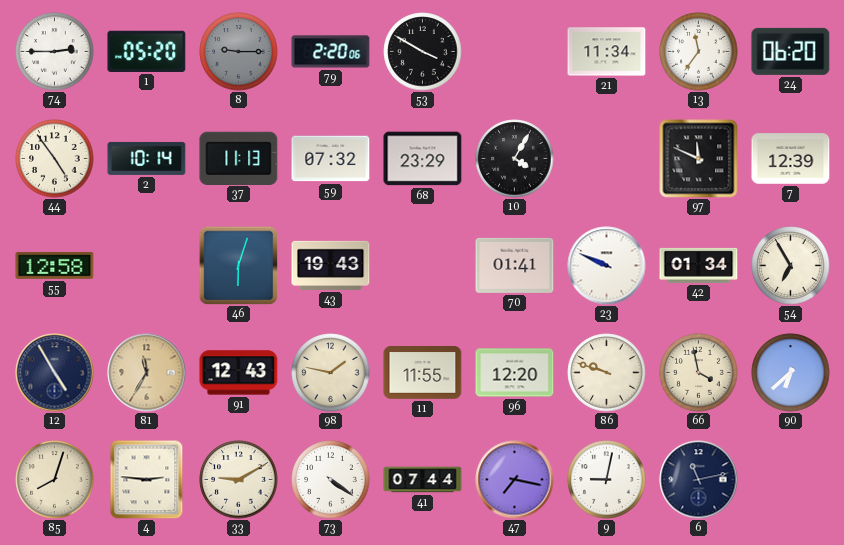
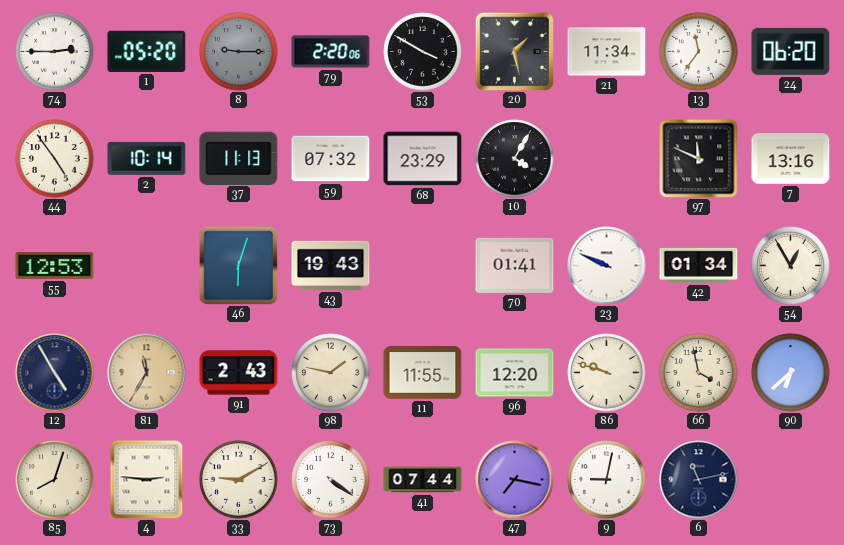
20: none -> 1:28
7: 12:39 -> 13:16
55: 12:58 -> 12:53
54: 6:55 -> 12:55
91: 12:43 -> 2:43
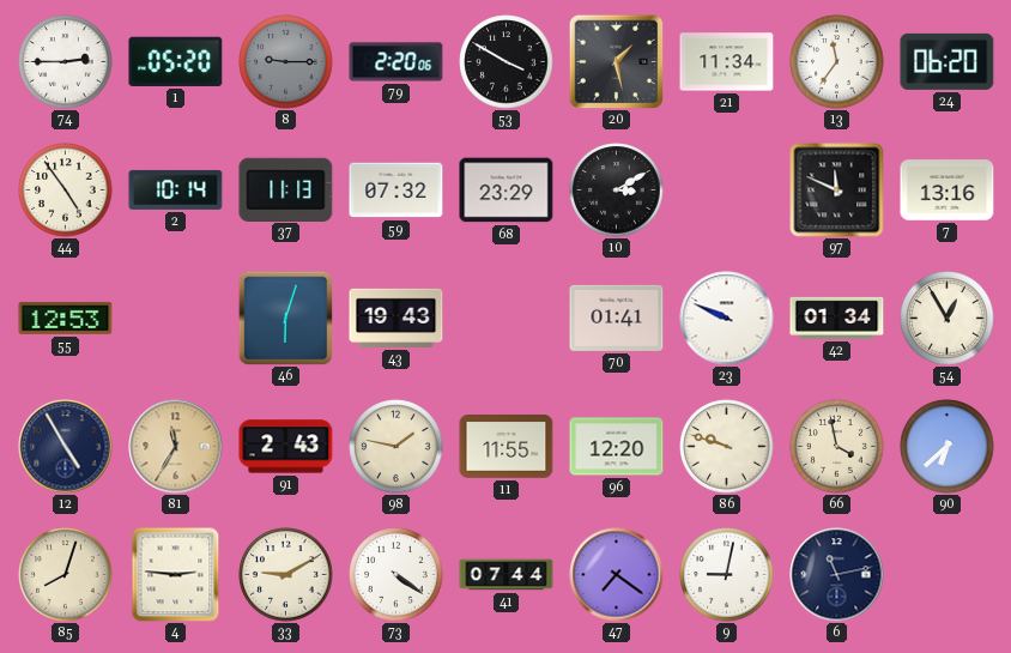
10: 4:05 -> 3:10
47: 7:17 -> 7:21
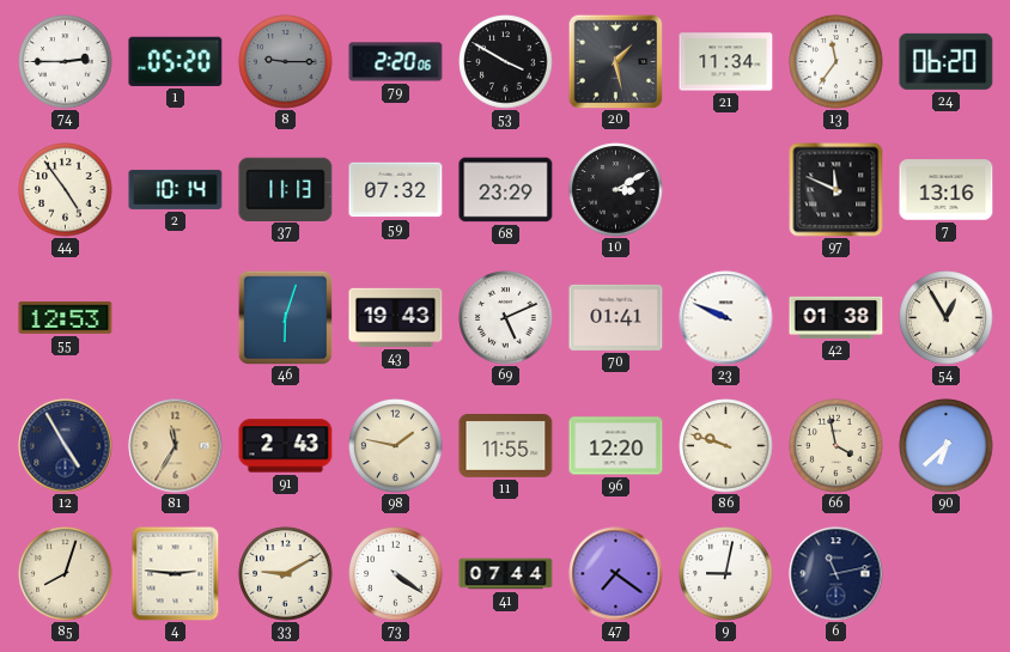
69: none -> 5:11
42: 01:34 -> 01:38
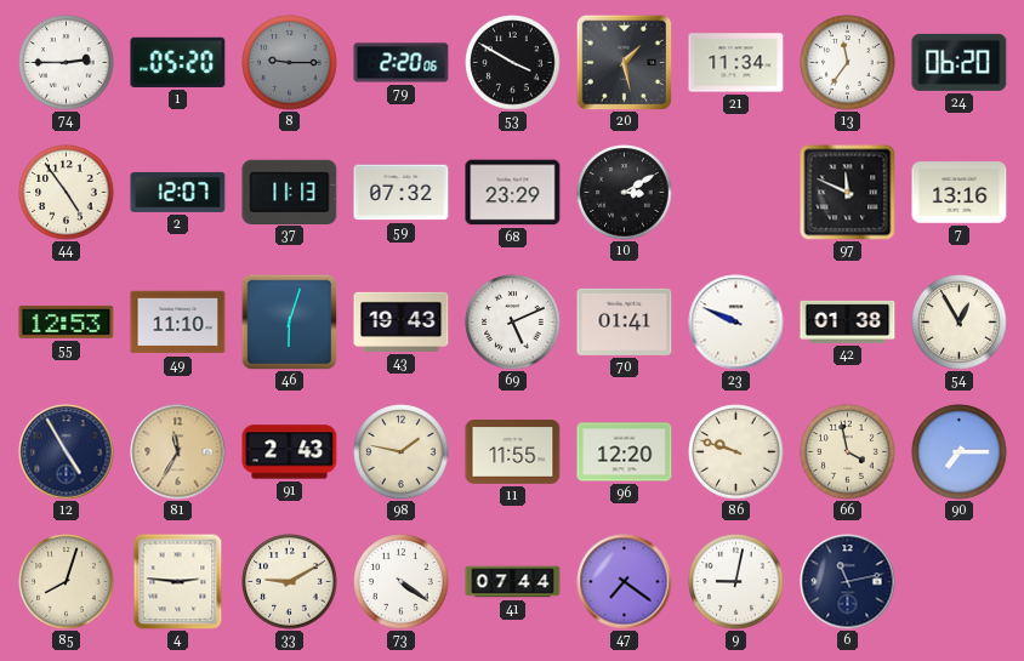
2: 10:14 -> 12:07
49: none -> 11:10
90: 6:38 -> 7:15
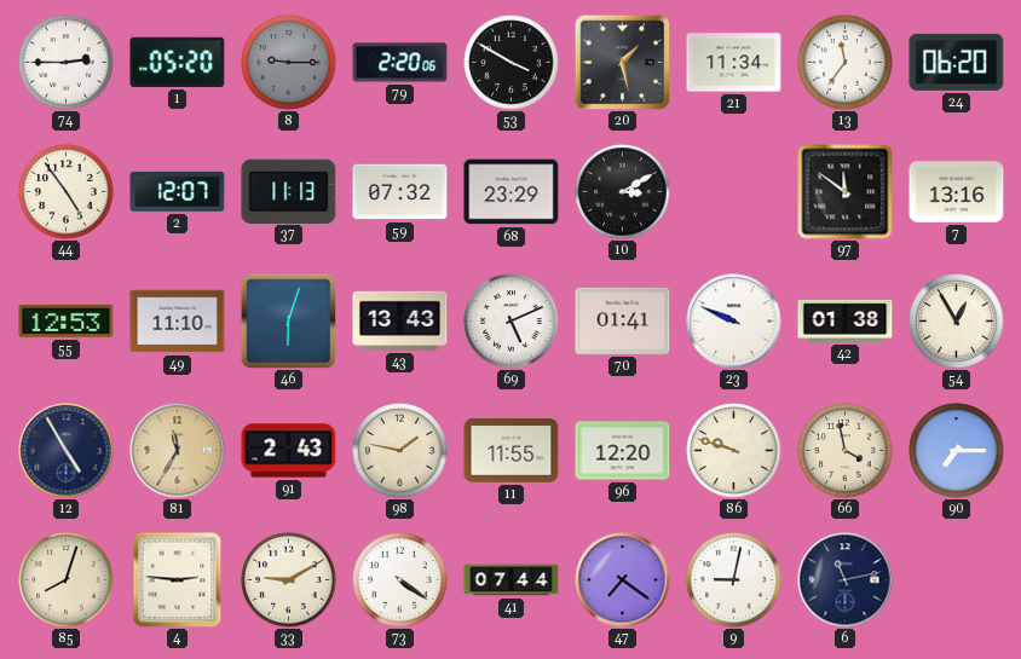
97: 11:49 -> 11:51
43: 19:43 -> 13:43
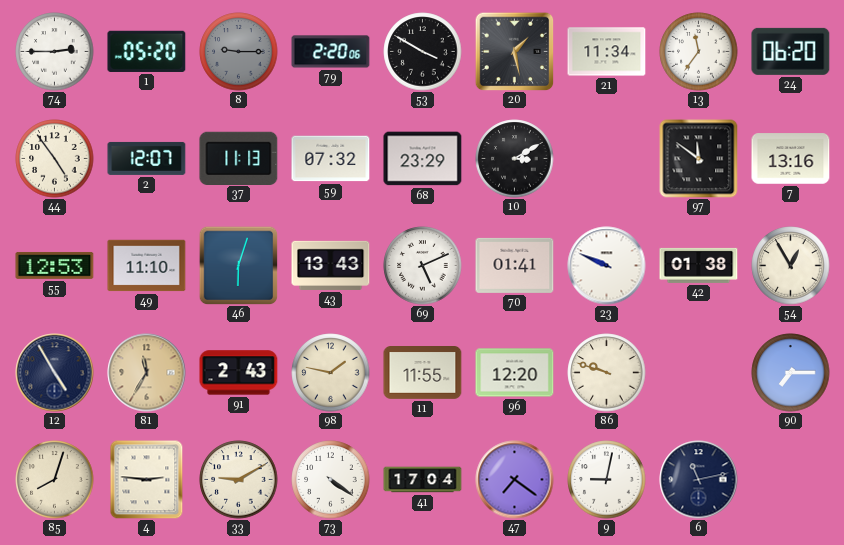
66: 3:58 -> none
41: 07:44 -> 17:04
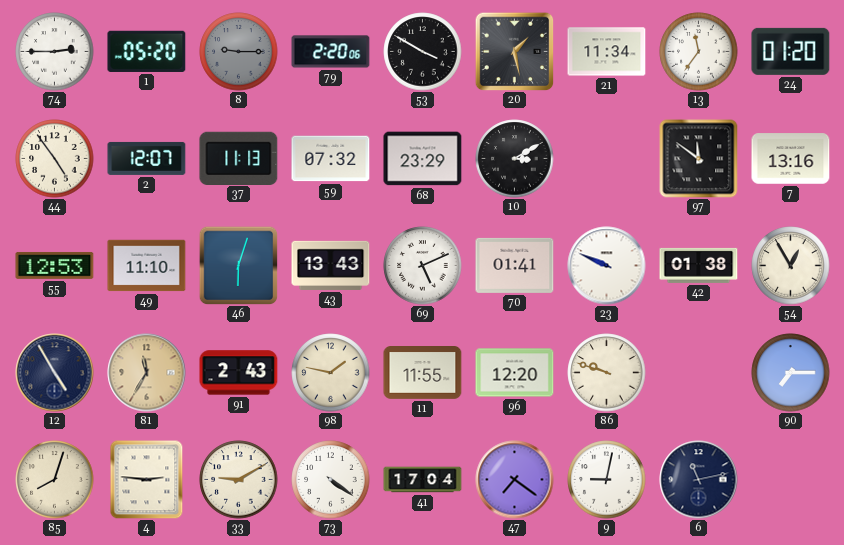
24: 06:20 -> 01:20
